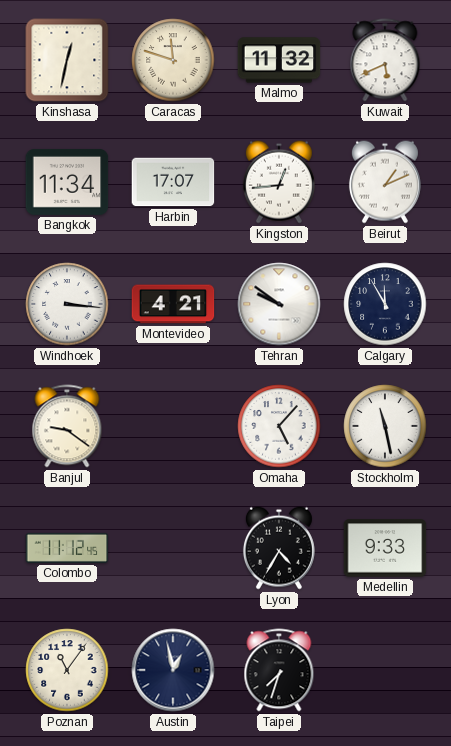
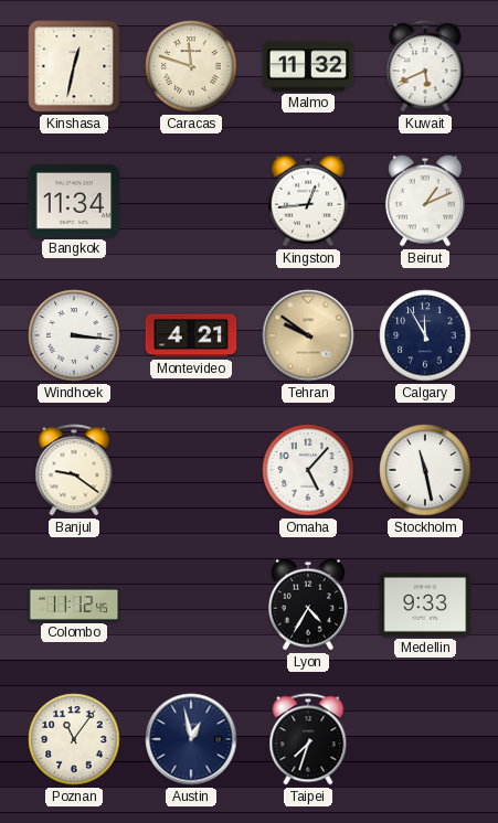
Harbin: 17:07 -> none
Tehran dial: white -> champagne
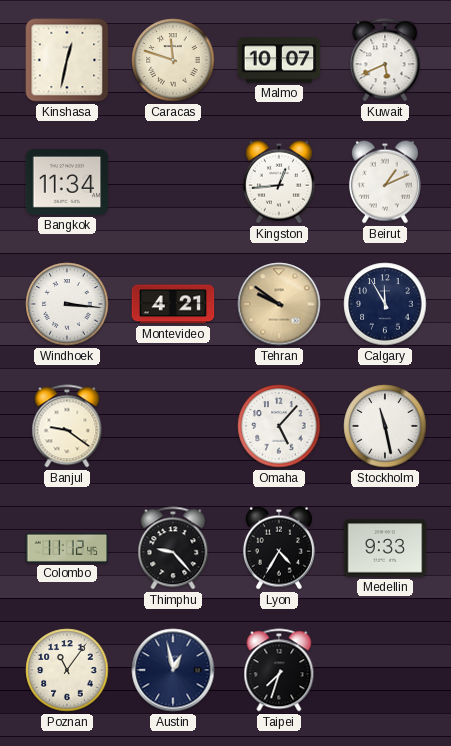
Malmo: 11:32 -> 10:07
Thimphu: none -> 9:23
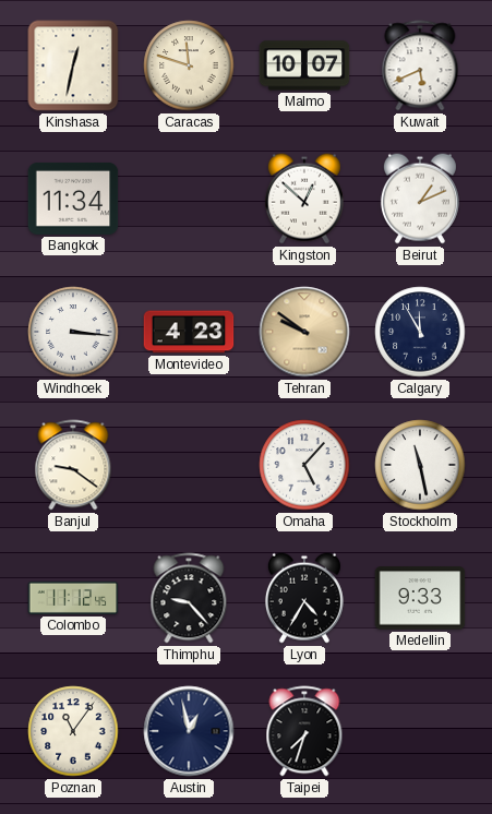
Kingston: 12:44 -> 12:52
Montevideo: 4:21 -> 4:23
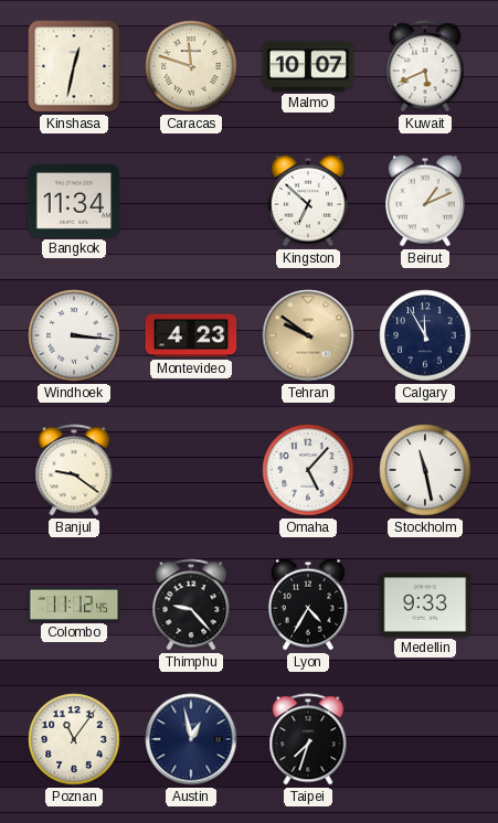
Kingston: 12:52 -> 6:52
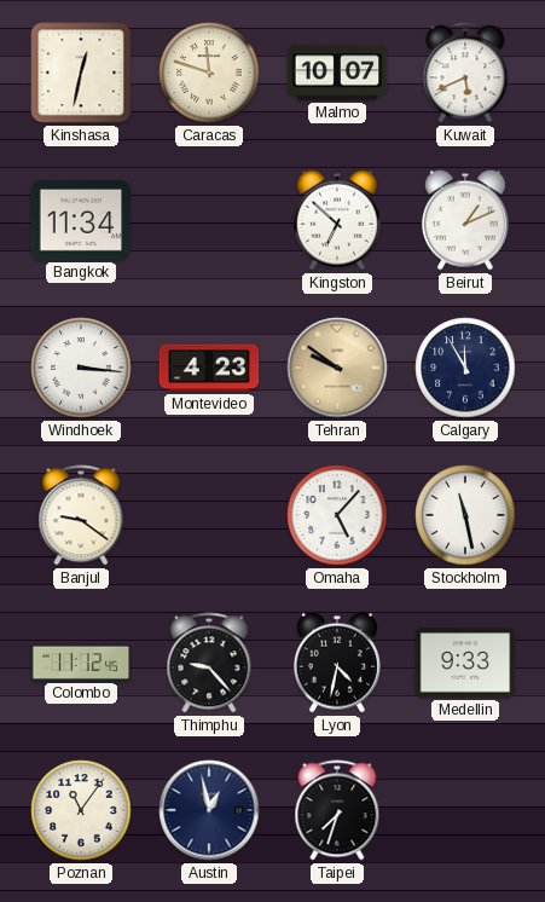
Lyon: 4:35 -> 4:32
